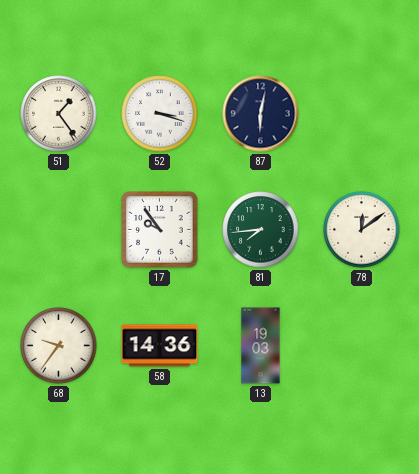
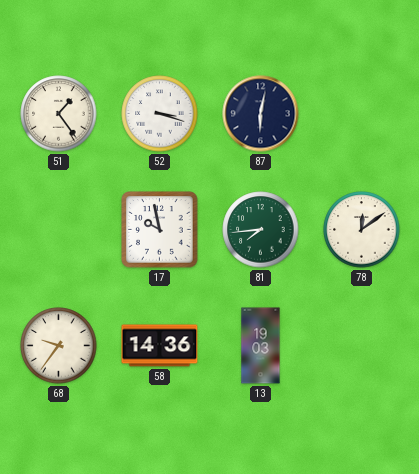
17: 9:54 -> 9:58
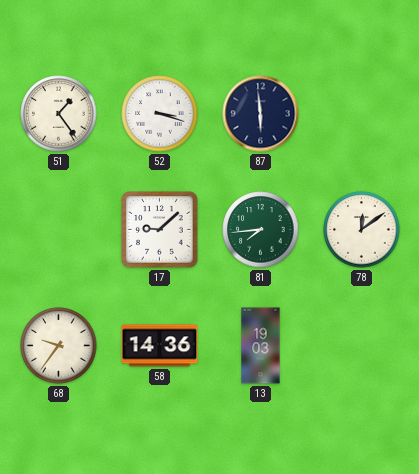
87: 6:02 -> 5:59
17: 9:58 -> 9:08
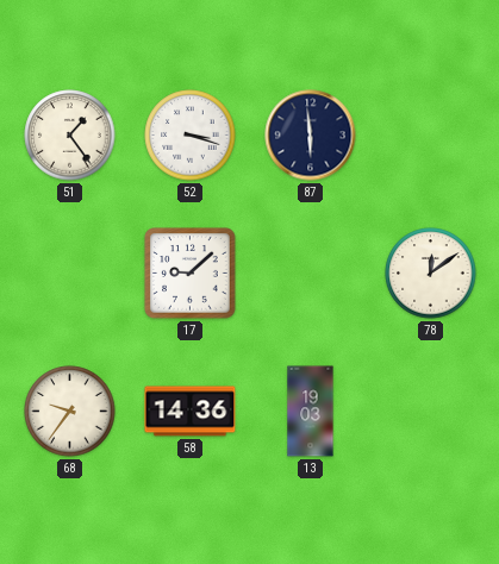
81: 7:44 -> none
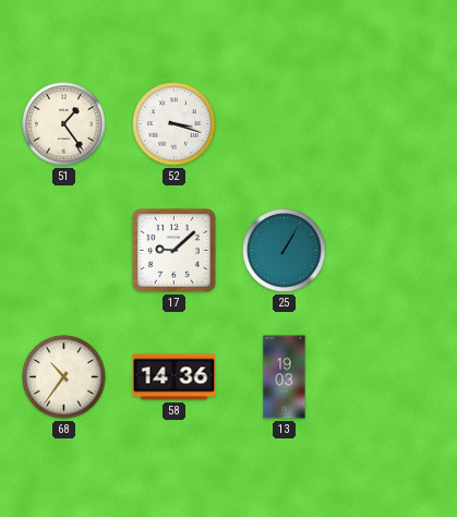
87: 5:59 -> none
25: none -> 1:05
78: 12:09 -> none
68: 9:36 -> 10:36
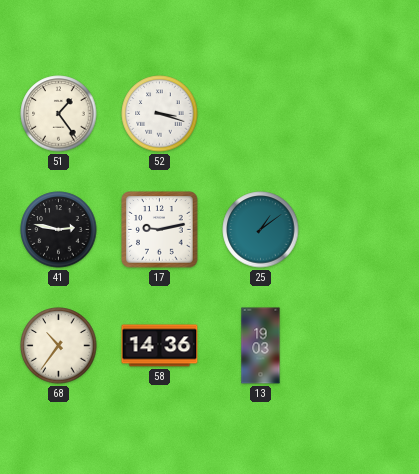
41: none -> 2:47
17: 9:08 -> 9:13
25: 1:05 -> 1:09
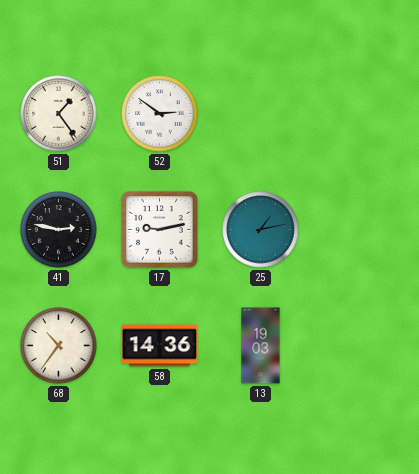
52: 3:18 -> 2:51
25: 1:09 -> 1:13
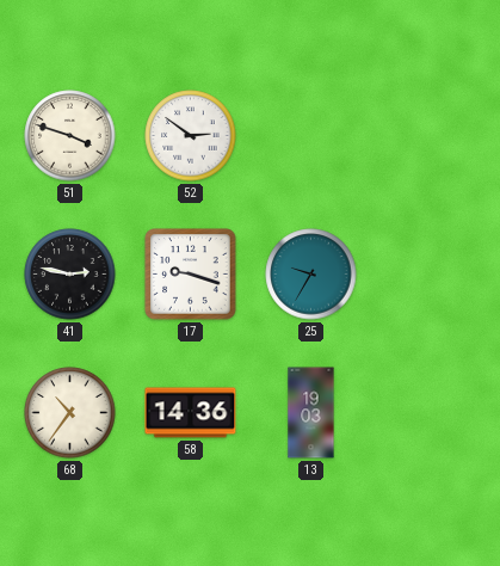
51: 1:24 -> 3:48
17: 9:13 -> 9:18
25: 1:13 -> 9:35
